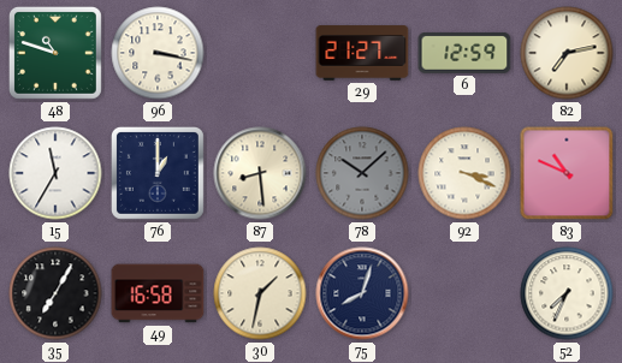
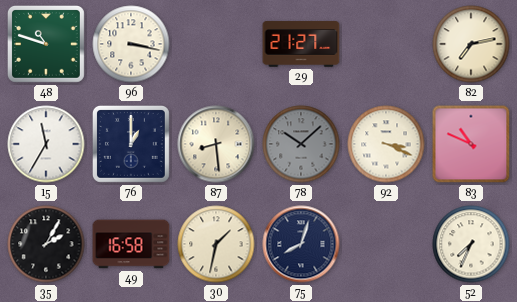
6: 12:59 -> none
35: 7:05 -> 2:05
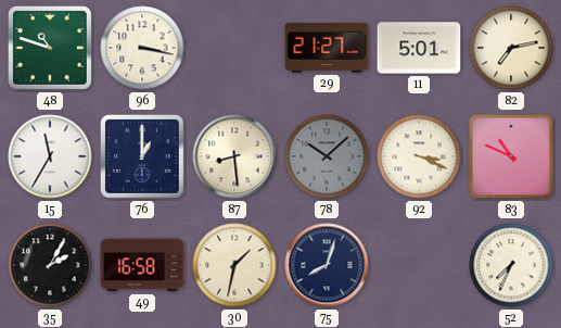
11: none -> 5:01
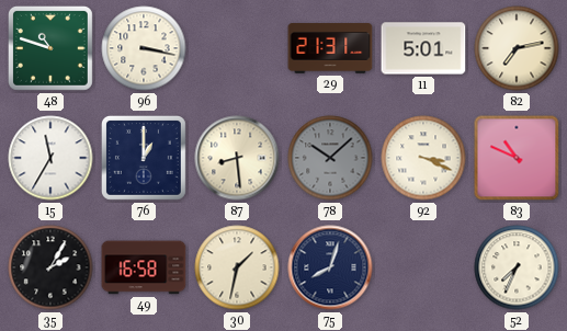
29: 21:27 -> 21:31
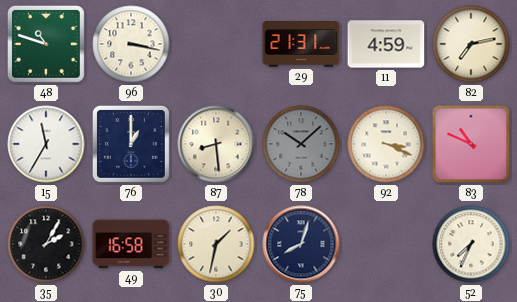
11: 5:01 -> 4:59
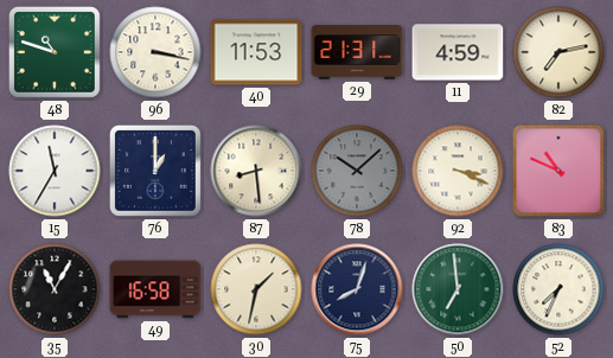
40: none -> 11:53
35: 2:05 -> 11:05
50: none -> 6:59
